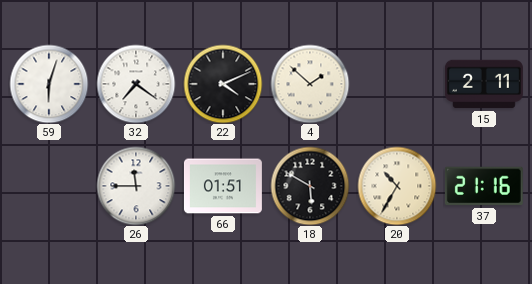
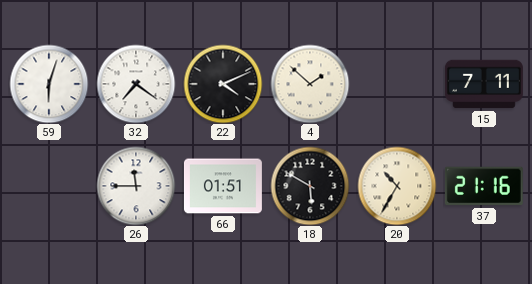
15: 2:11 -> 7:11
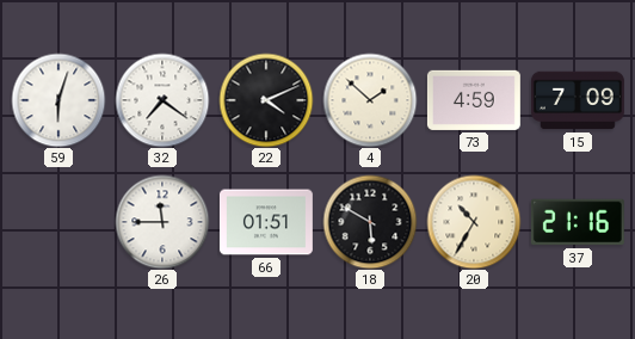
73: none -> 4:59
15: 7:11 -> 7:09
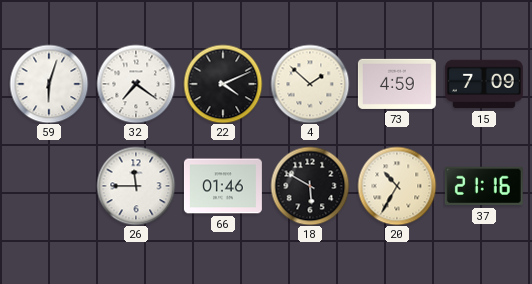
66: 01:51 -> 01:46
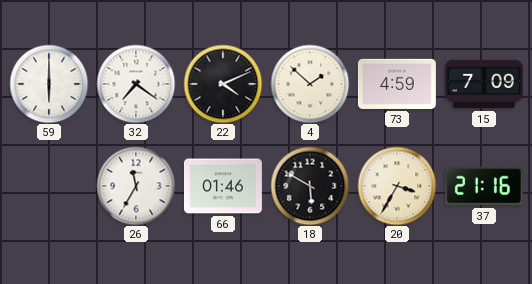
59: 6:03 -> 6:00
26: 11:45 -> 11:35
20: 10:35 -> 3:35
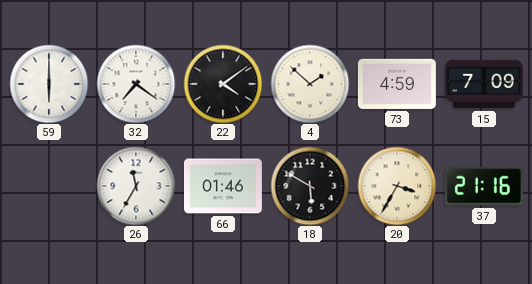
22: 4:11 -> 4:09
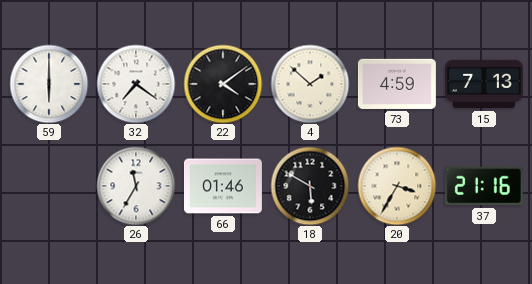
15: 7:09 -> 7:13
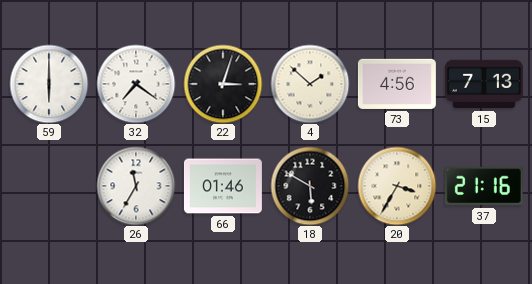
22: 4:09 -> 3:03
73: 4:59 -> 4:56
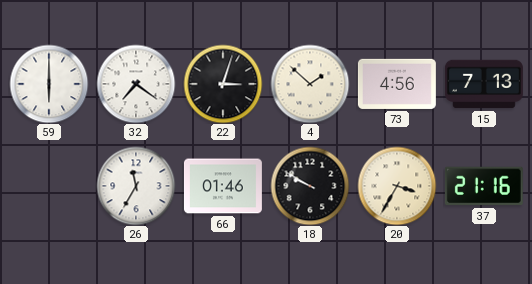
18: 5:50 -> 9:50
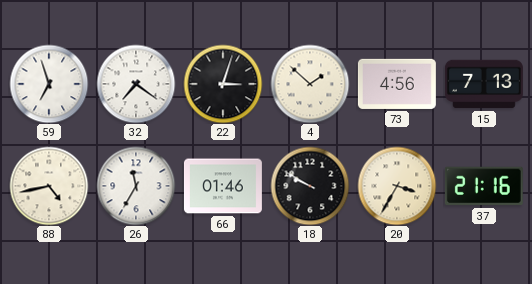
59: 6:00 -> 6:57
88: none -> 4:43
